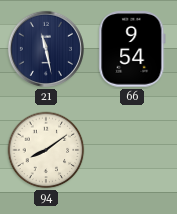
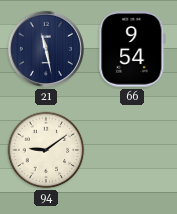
94: 8:09 -> 9:09
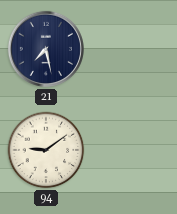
21: 11:28 -> 7:28
66: 9:54 -> none
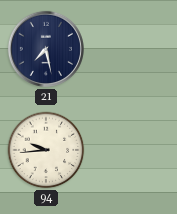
94: 9:09 -> 9:44
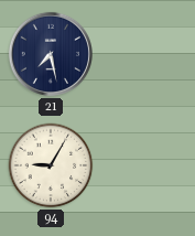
94: 9:44 -> 9:05
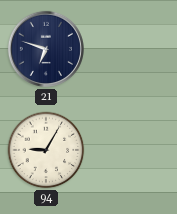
21: 7:28 -> 6:48
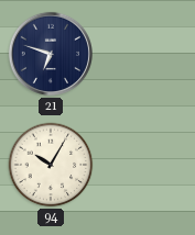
94: 9:05 -> 10:05
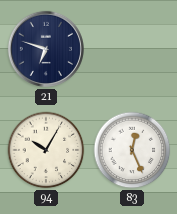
83: none -> 12:26
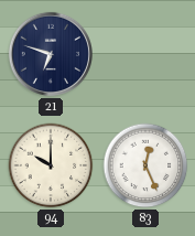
94: 10:05 -> 10:00
